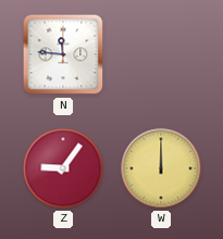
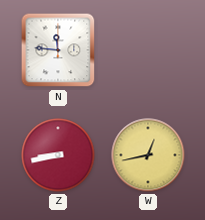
Z: 9:06 -> 8:43
W: 12:00 -> 12:43
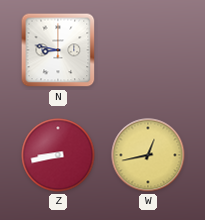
N: 11:46 -> 8:47
